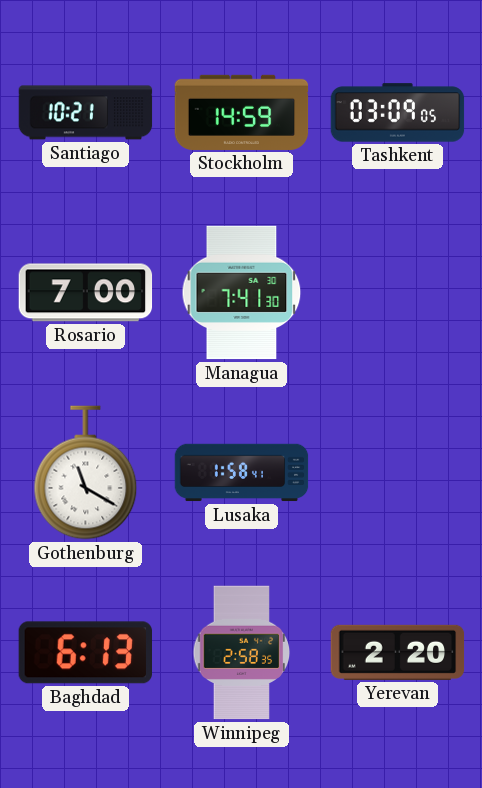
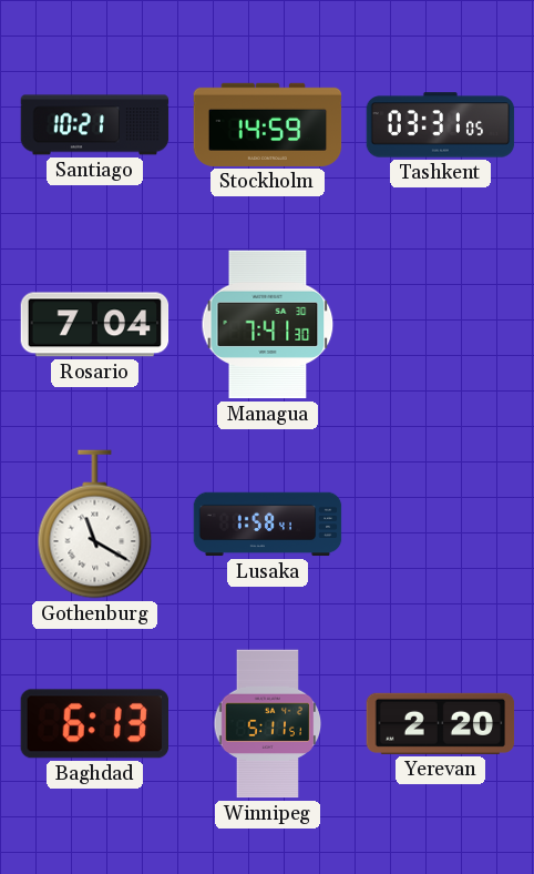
Tashkent: 03:09 -> 03:31
Rosario: 7:00 -> 7:04
Winnipeg: 2:58 -> 5:11
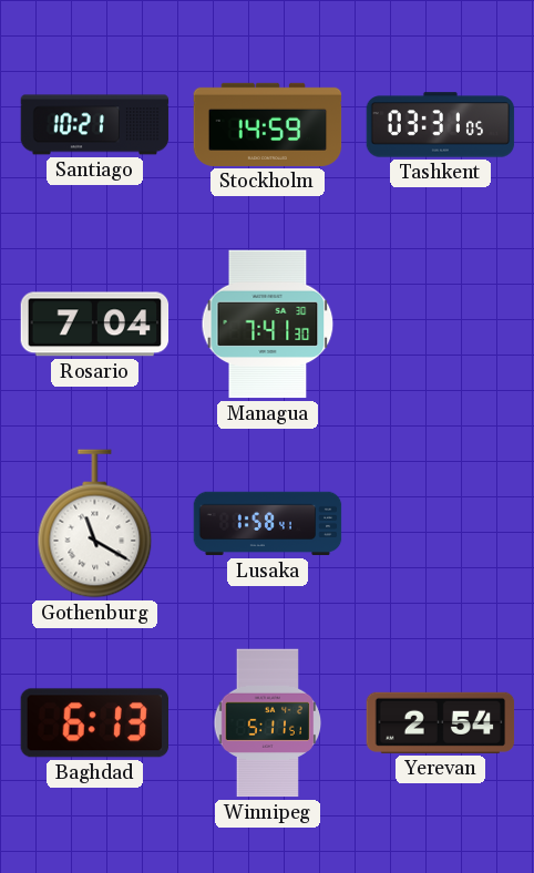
Yerevan: 2:20 -> 2:54
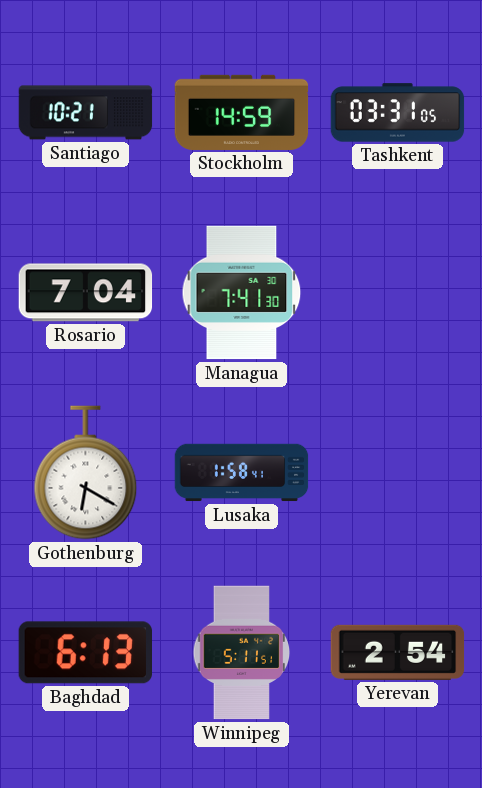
Gothenburg: 11:20 -> 6:20
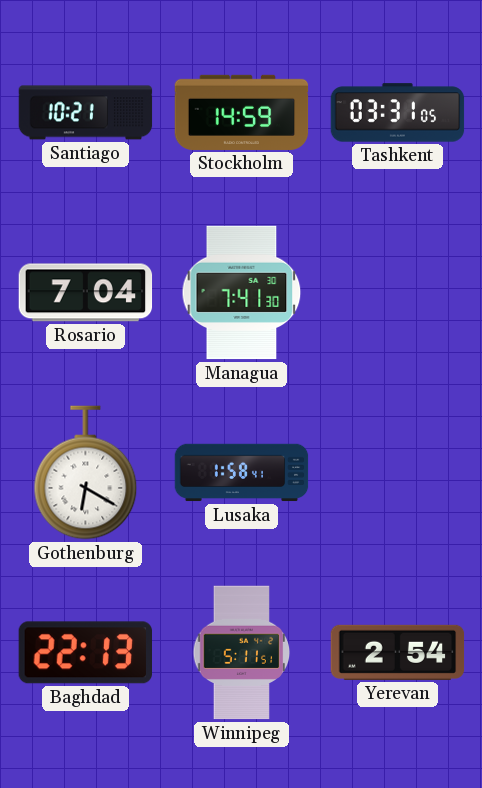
Baghdad: 6:13 -> 22:13
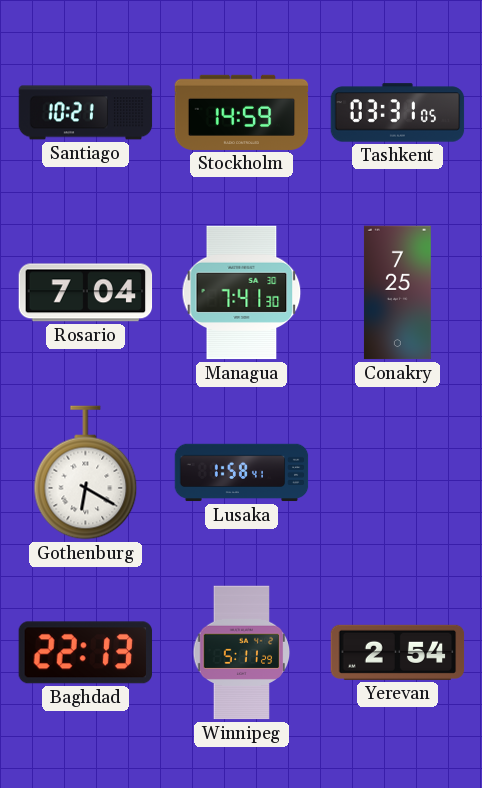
Conakry: none -> 7:25
Winnipeg: 5:11:51 -> 5:11:29
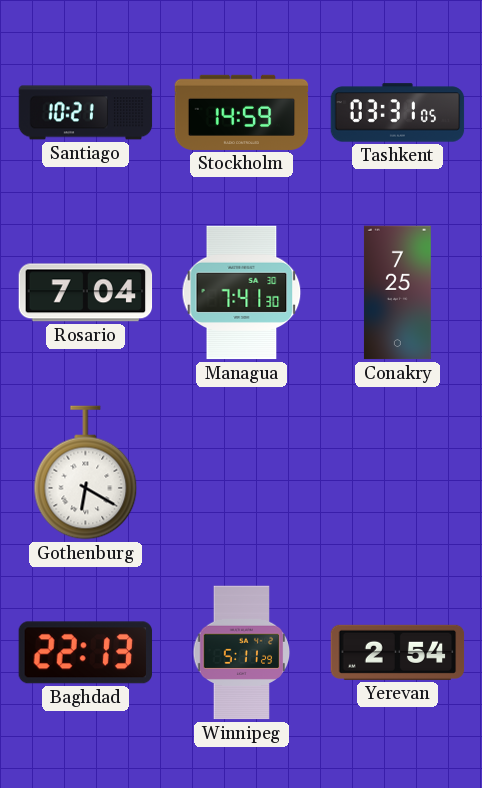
Lusaka: 1:58 -> none
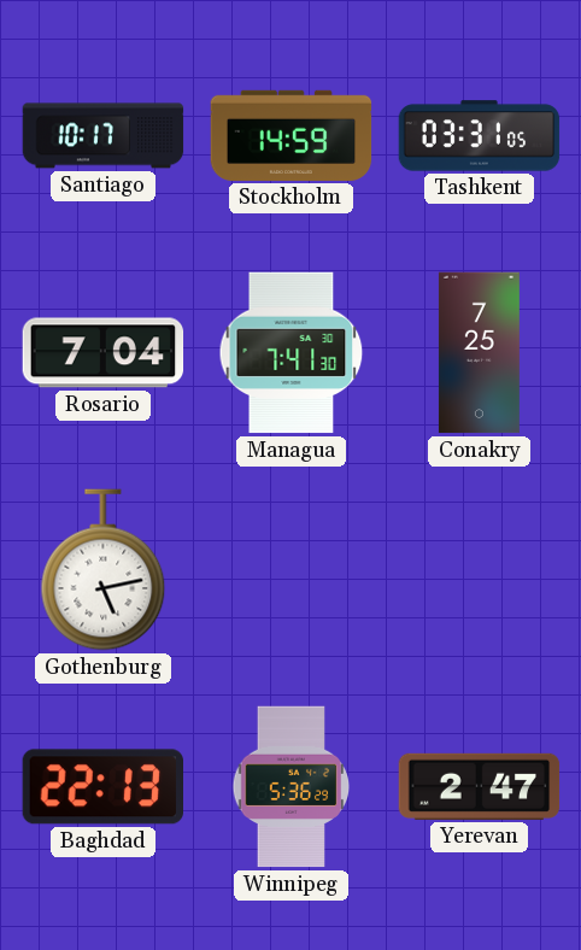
Santiago: 10:21 -> 10:17
Gothenburg: 6:20 -> 5:13
Winnipeg: 5:11 -> 5:36
Yerevan: 2:54 -> 2:47
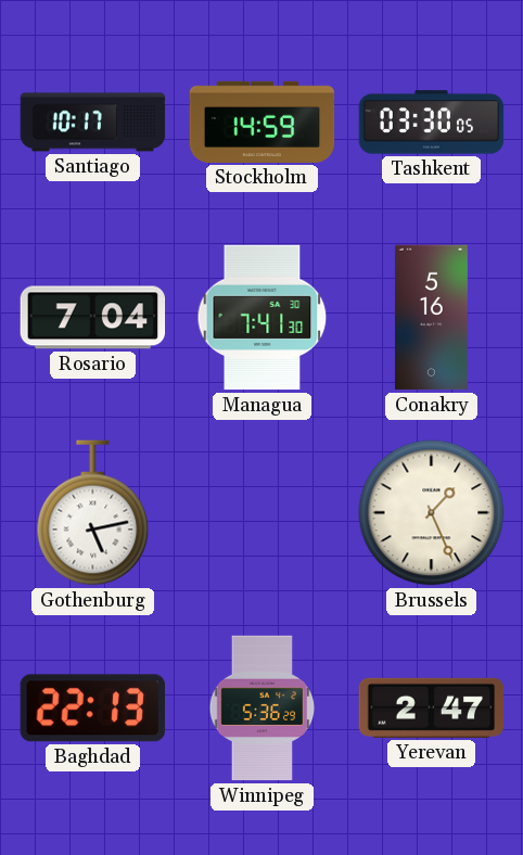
Tashkent: 03:31 -> 03:30
Conakry: 7:25 -> 5:16
Brussels: none -> 1:26
